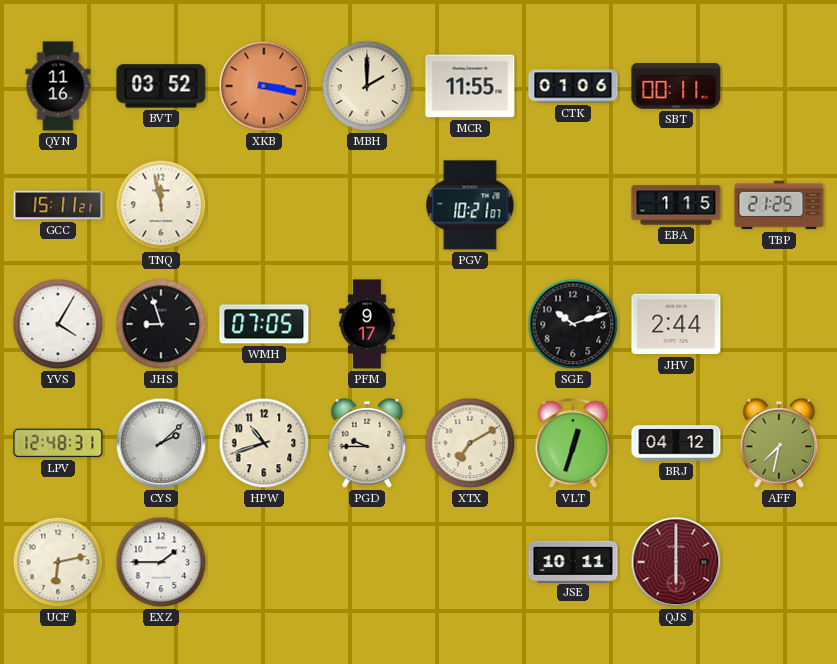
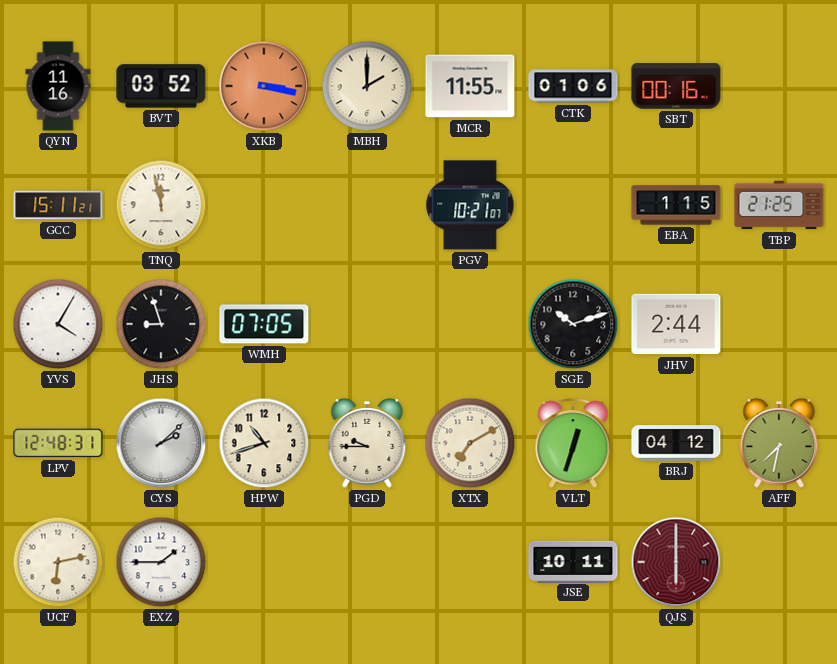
SBT: 00:11 -> 00:16
PFM: 9:17 -> none
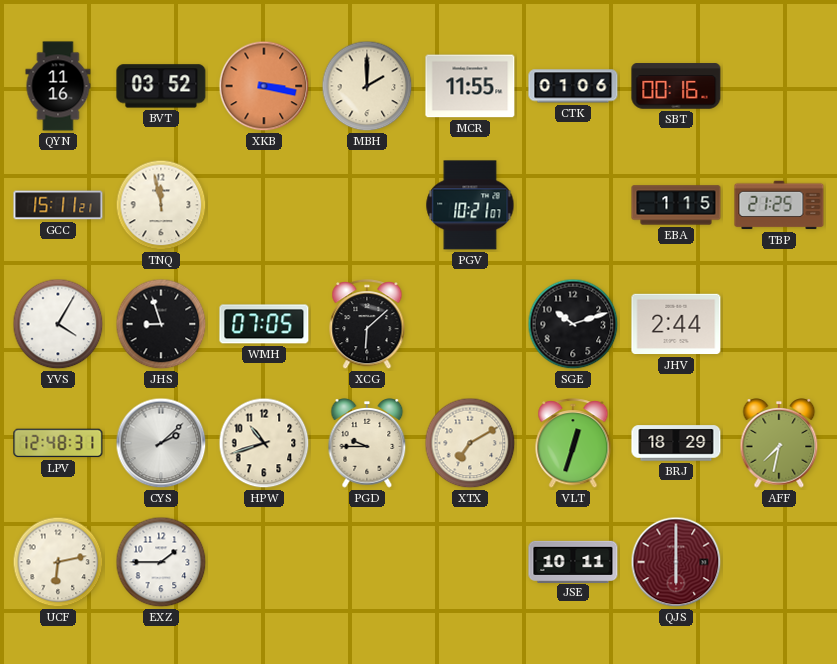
XCG: none -> 6:08
BRJ: 04:12 -> 18:29
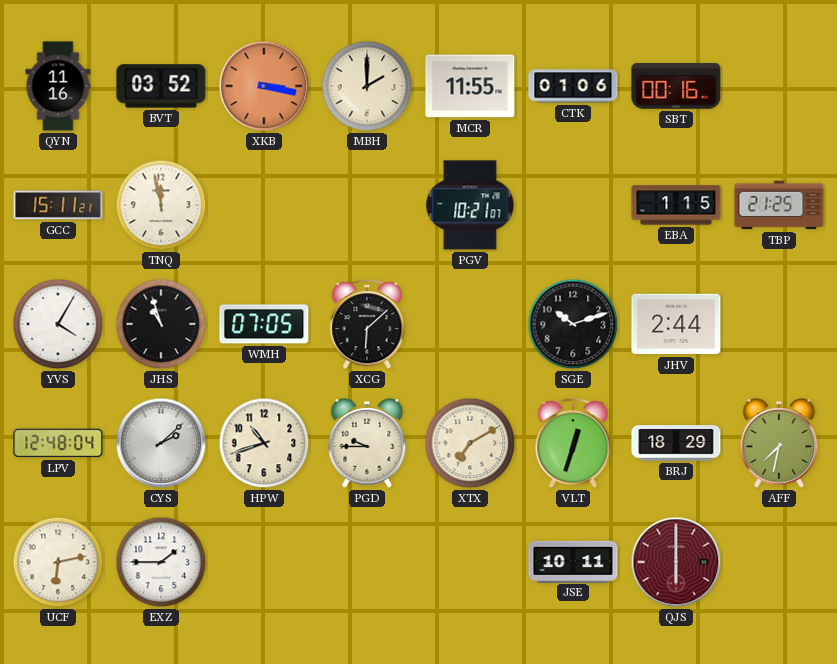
JHS: 8:57 -> 10:57
LPV: 12:48:31 -> 12:48:04
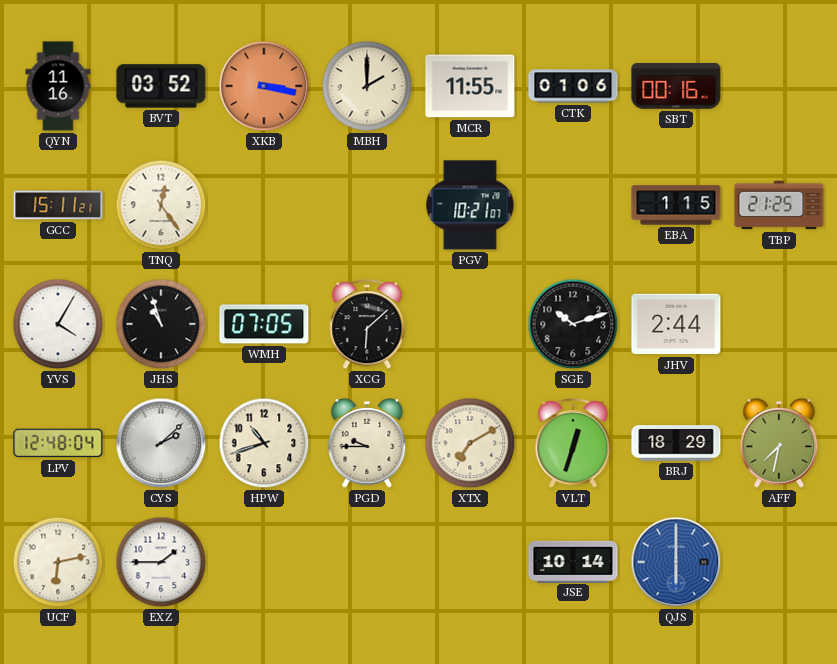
TNQ: 11:58 -> 12:24
JSE: 10:11 -> 10:14
QJS dial: burgundy -> blue
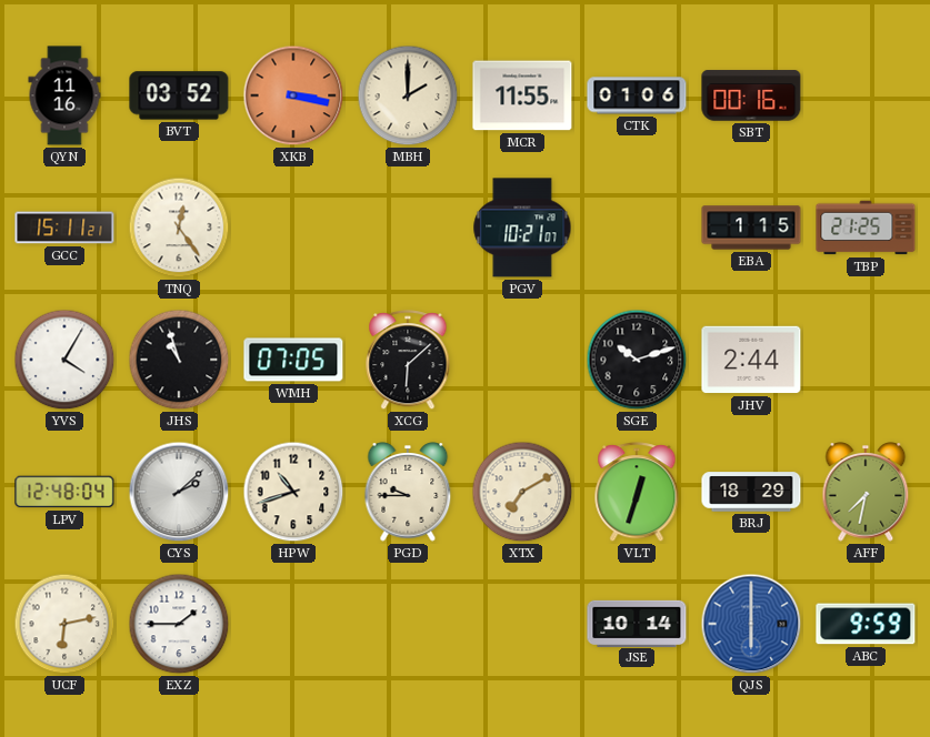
ABC: none -> 9:59
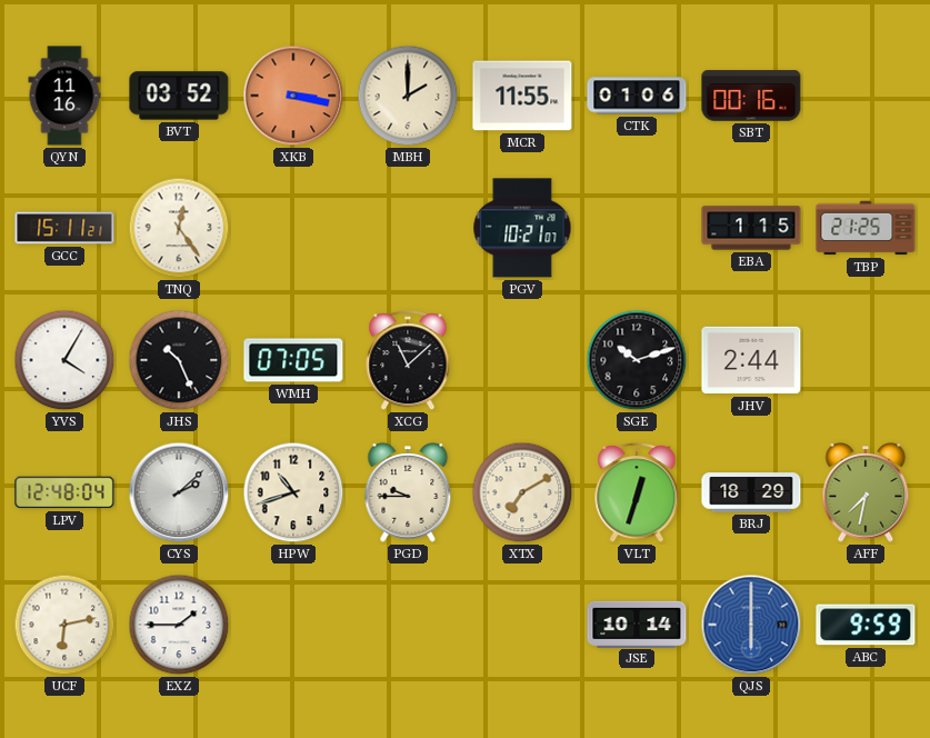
JHS: 10:57 -> 10:26
XCG: 6:08 -> 11:08
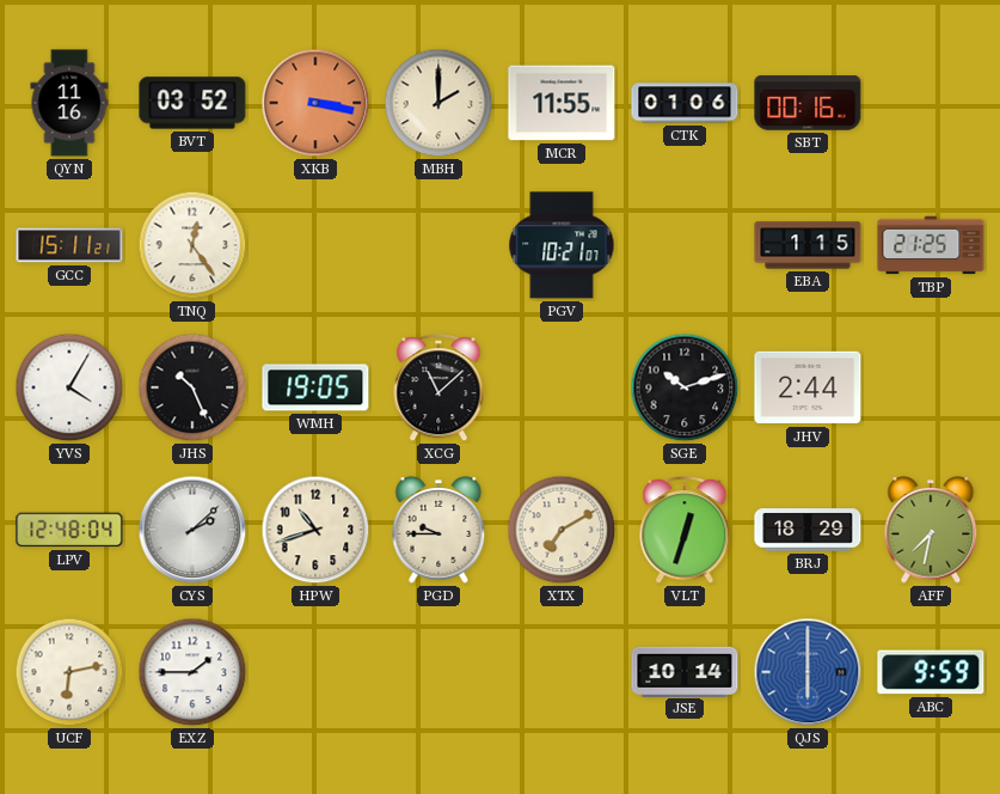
WMH: 07:05 -> 19:05
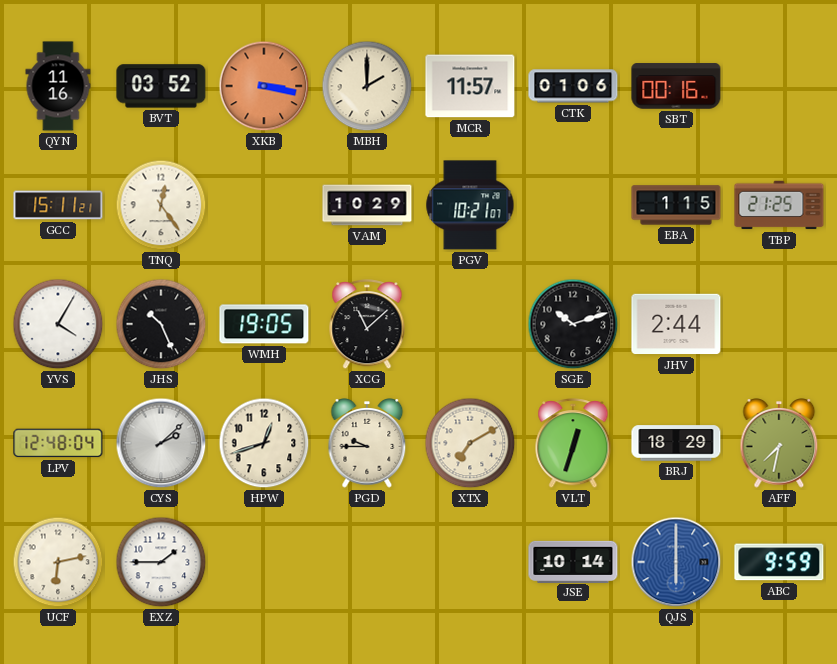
MCR: 11:55 -> 11:57
VAM: none -> 10:29
HPW: 10:42 -> 12:42
